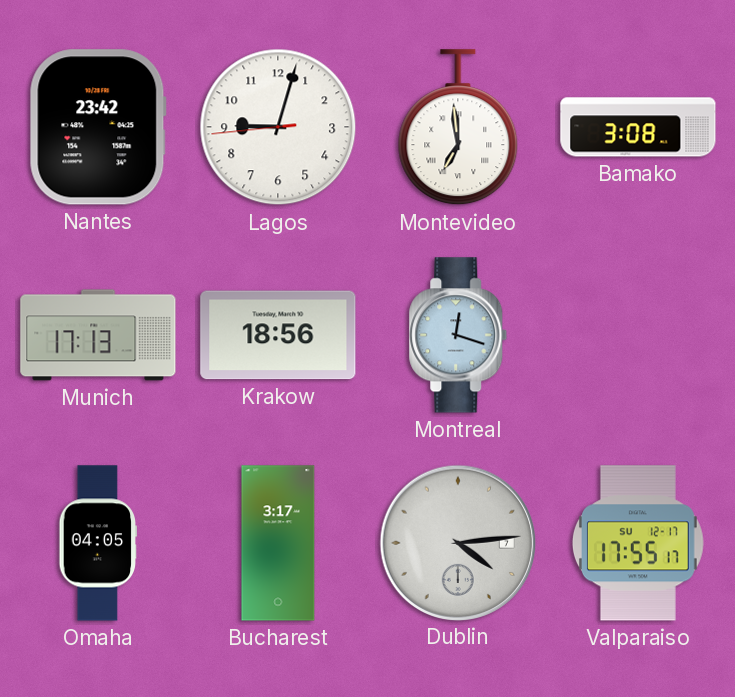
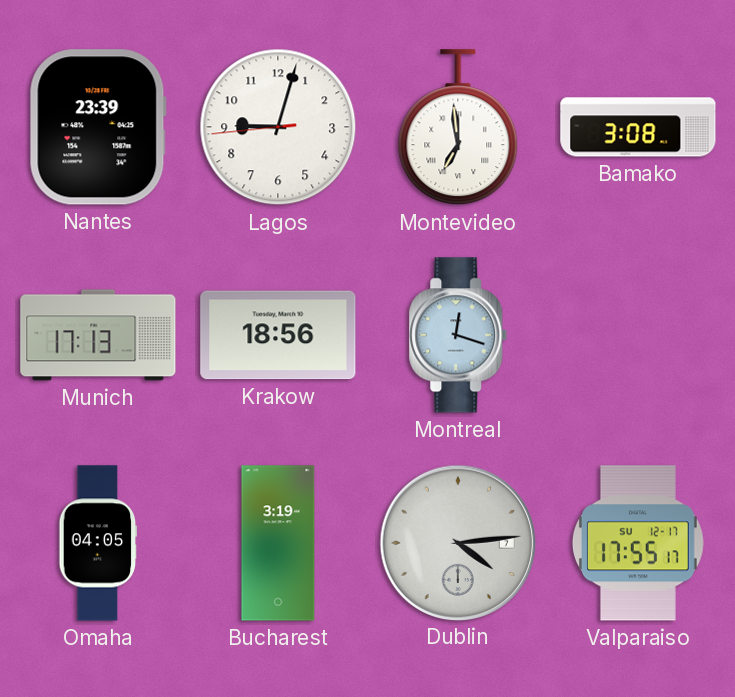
Nantes: 23:42 -> 23:39
Bucharest: 3:17 -> 3:19
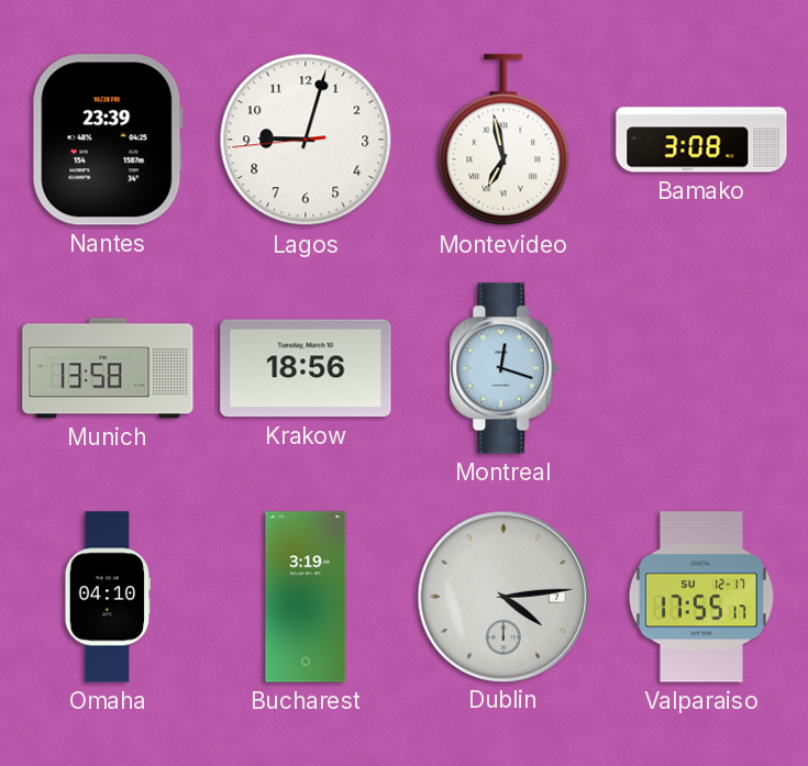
Montevideo: 6:59 -> 6:58
Munich: 17:13 -> 13:58
Omaha: 04:05 -> 04:10
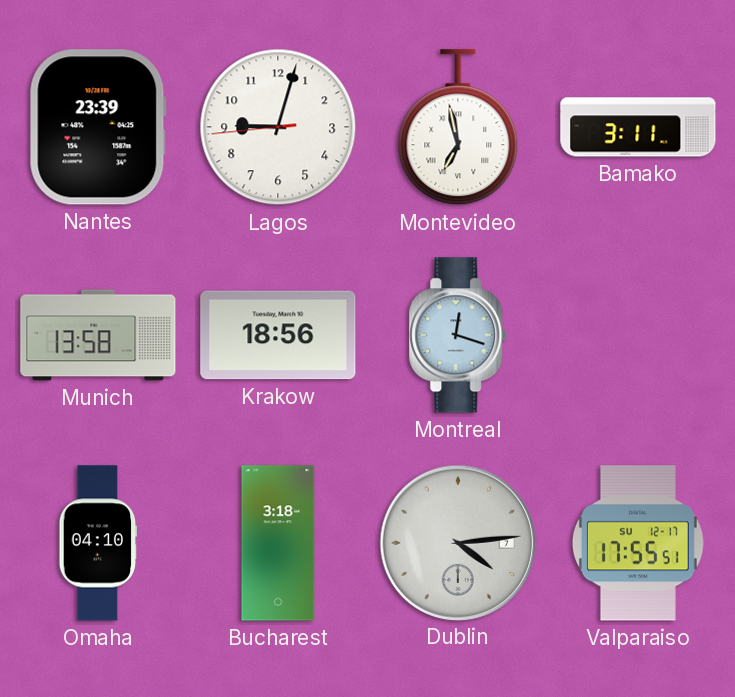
Bamako: 3:08 -> 3:11
Bucharest: 3:19 -> 3:18
Valparaiso: 17:55:17 -> 17:55:51
